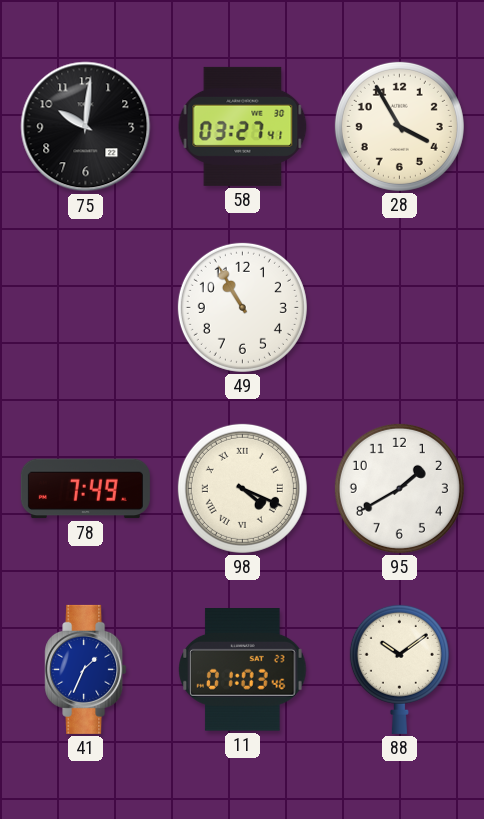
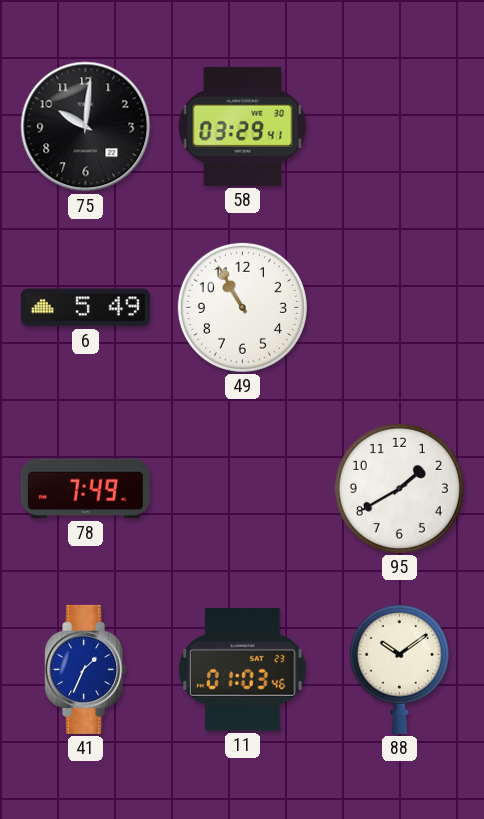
58: 03:27 -> 03:29
28: 3:55 -> none
6: none -> 5:49
98: 4:19 -> none
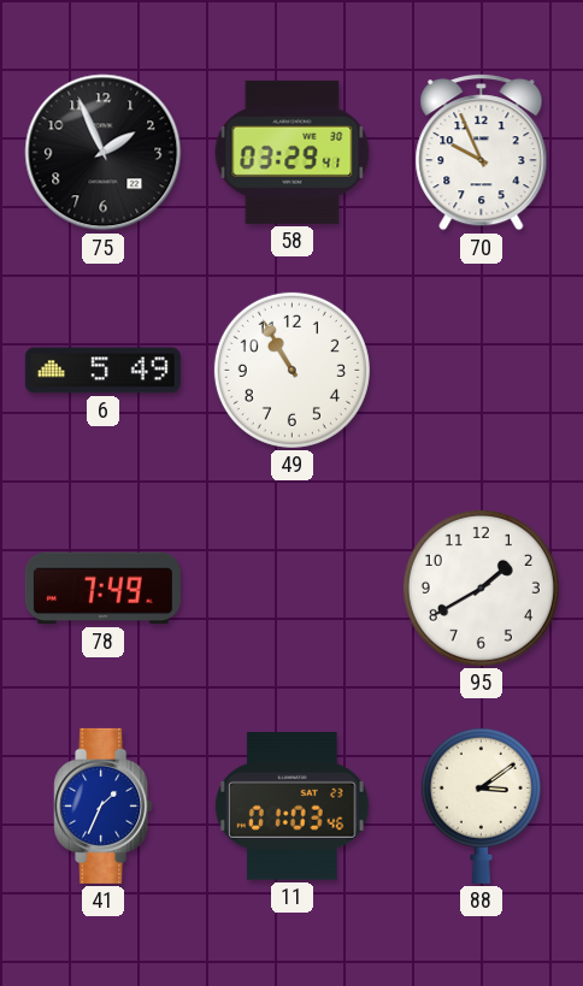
75: 10:01 -> 1:56
70: none -> 9:56
88: 10:09 -> 3:09
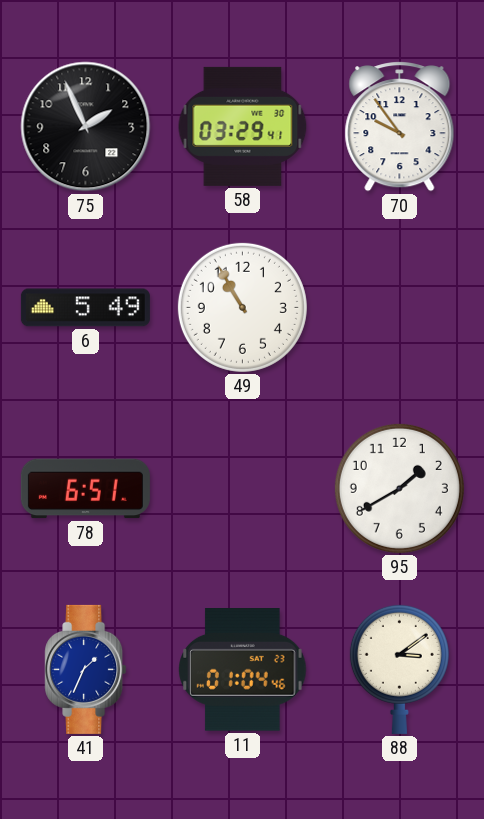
70: 9:56 -> 9:54
78: 7:49 -> 6:51
11: 01:03 -> 01:04
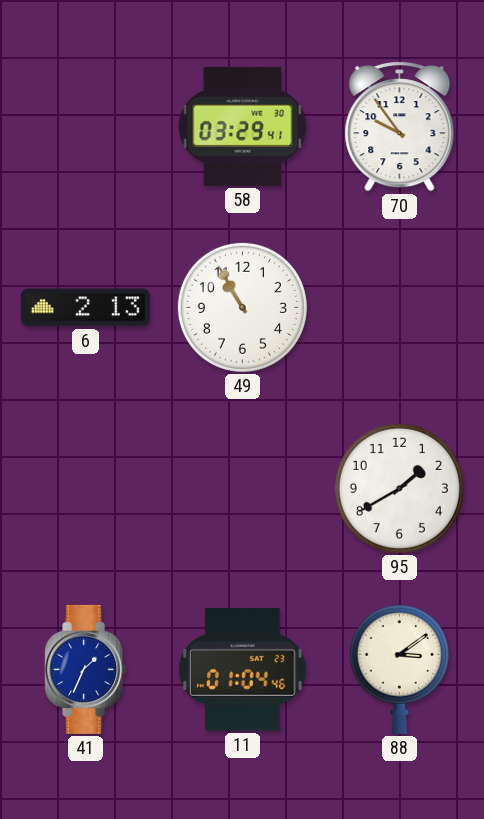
75: 1:56 -> none
6: 5:49 -> 2:13
78: 6:51 -> none
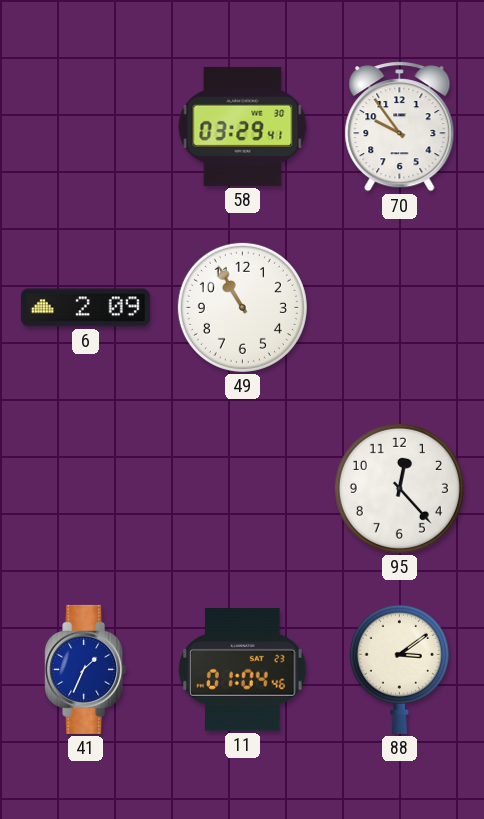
6: 2:13 -> 2:09
95: 1:40 -> 12:23
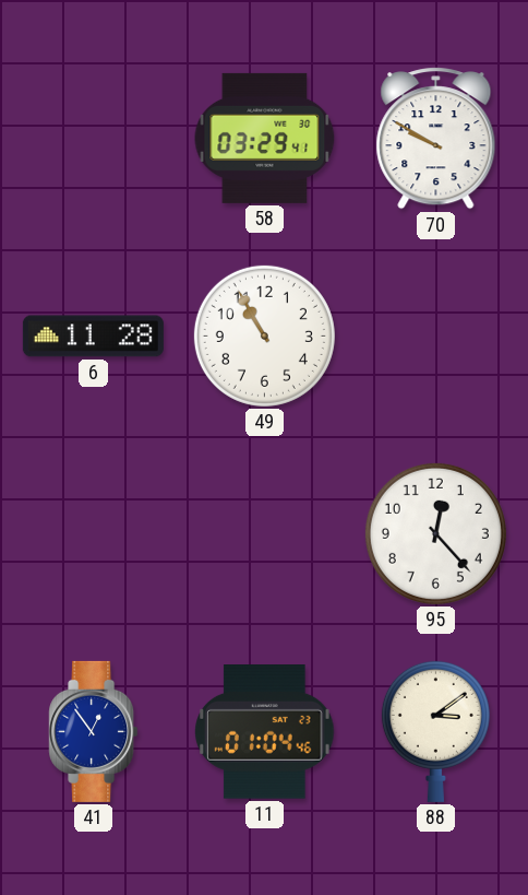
70: 9:54 -> 9:50
6: 2:09 -> 11:28
41: 1:34 -> 12:54
